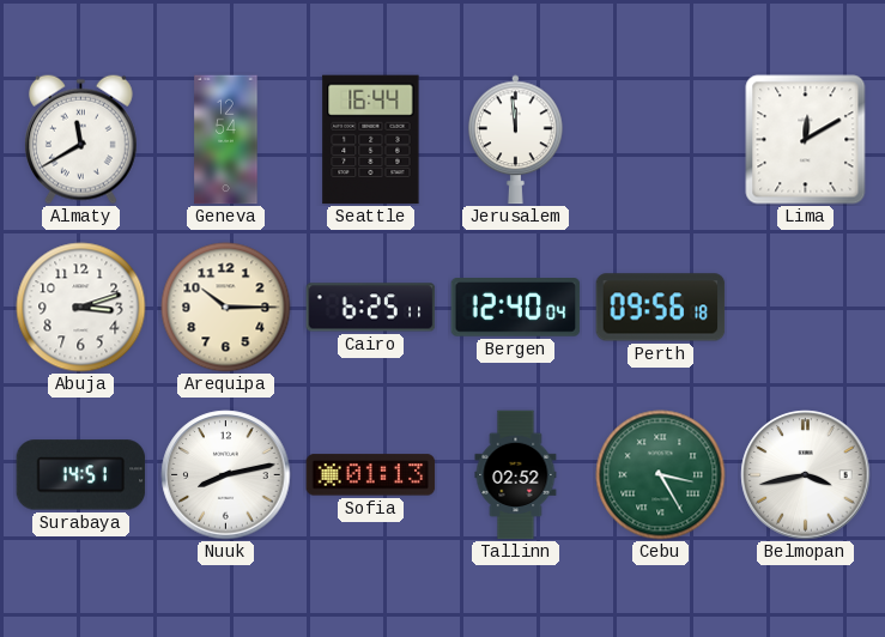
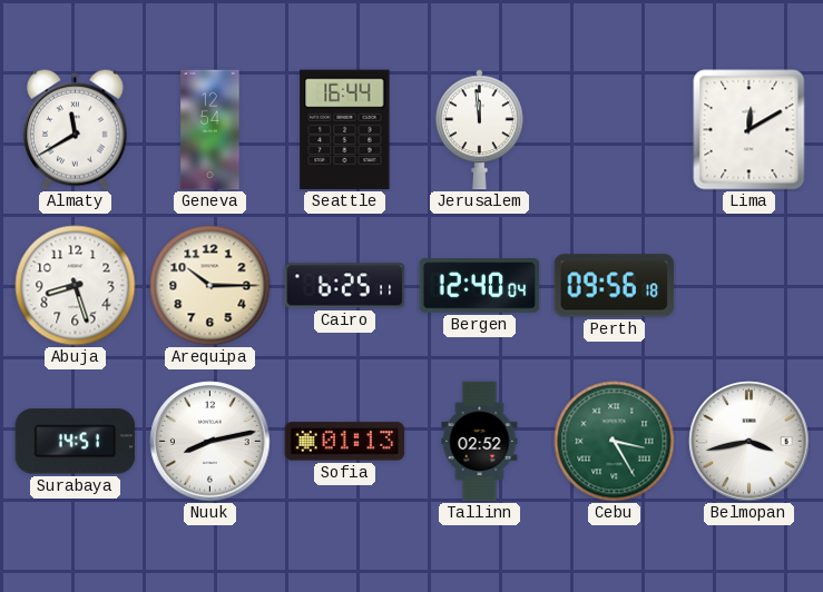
Abuja: 3:12 -> 8:27
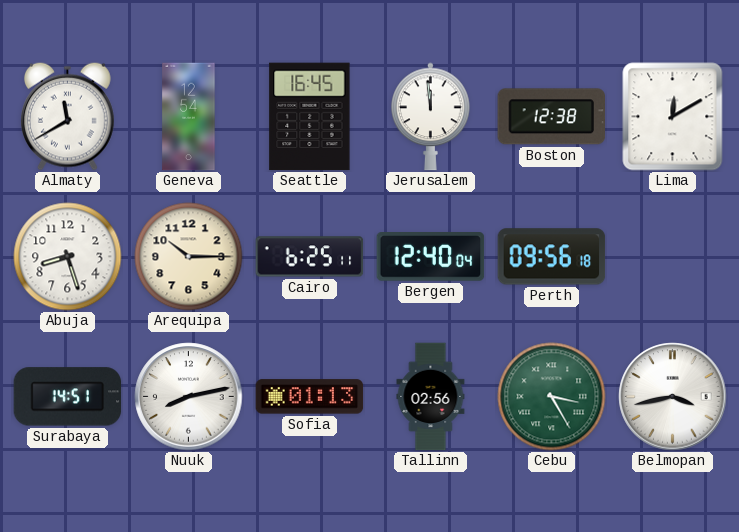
Seattle: 16:44 -> 16:45
Boston: none -> 12:38
Tallinn: 02:52 -> 02:56
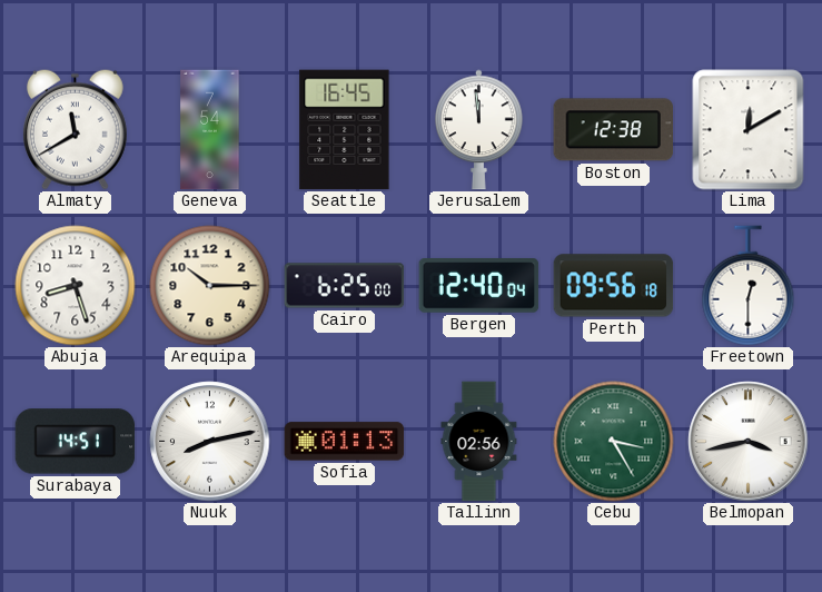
Geneva: 12:54 -> 7:54
Cairo: 6:25:11 -> 6:25:00
Freetown: none -> 12:30
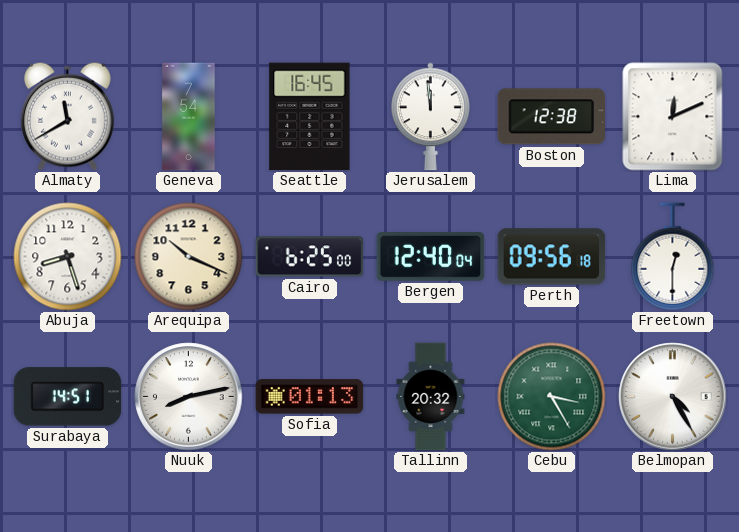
Lima: 12:10 -> 12:11
Arequipa: 10:15 -> 10:19
Tallinn: 02:56 -> 20:32
Belmopan: 3:43 -> 4:25
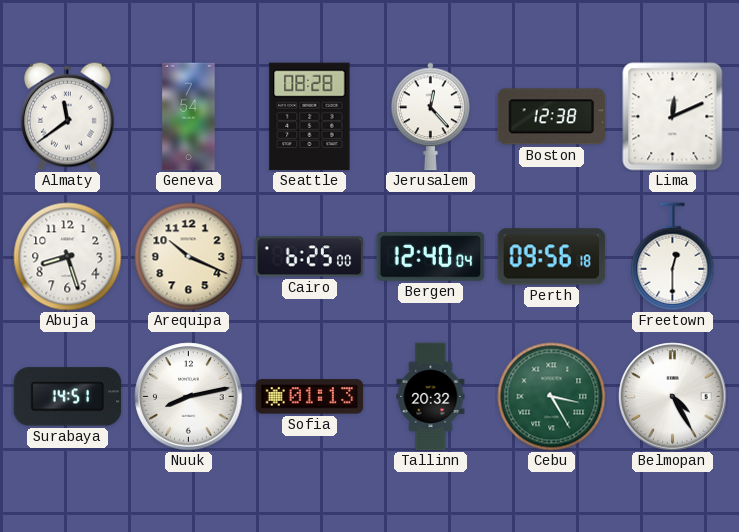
Almaty: 11:40 -> 11:39
Seattle: 16:45 -> 08:28
Jerusalem: 11:59 -> 12:23
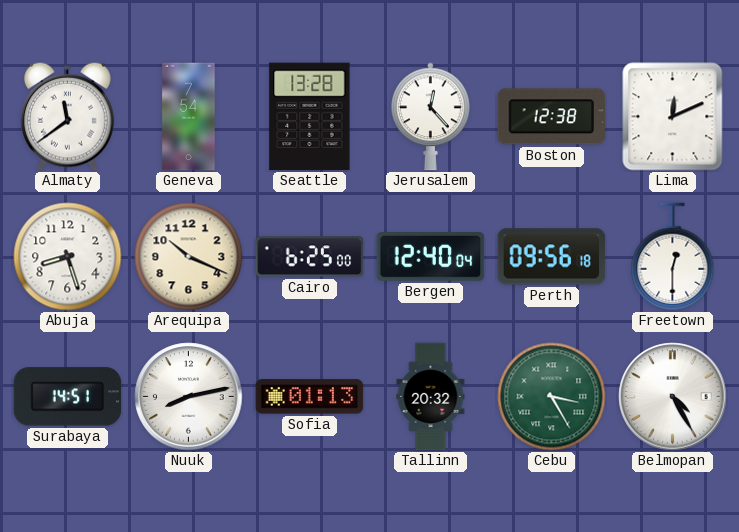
Seattle: 08:28 -> 13:28
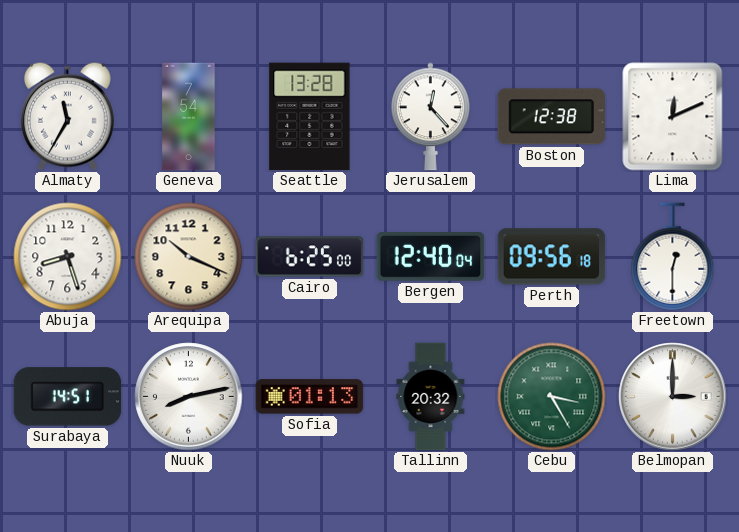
Almaty: 11:39 -> 11:35
Belmopan: 4:25 -> 3:00
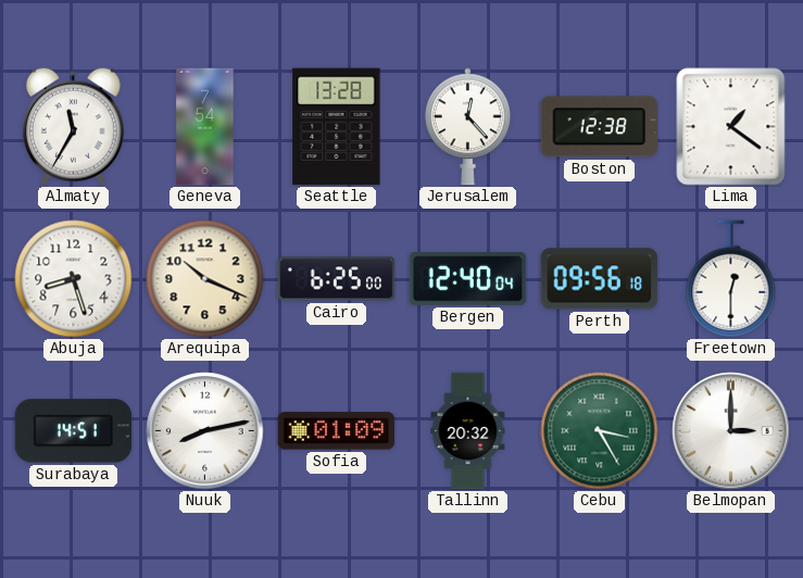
Lima: 12:11 -> 1:21
Sofia: 01:13 -> 01:09
